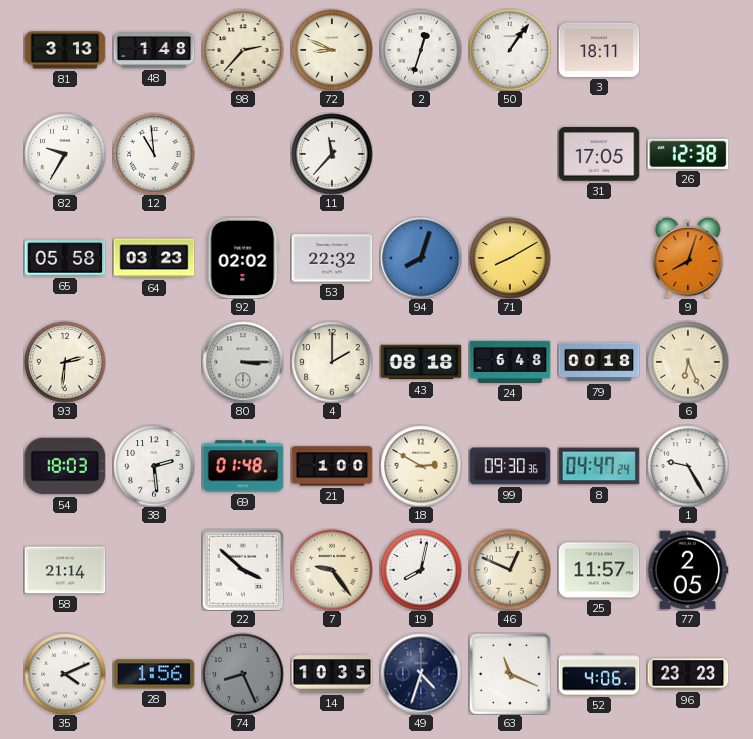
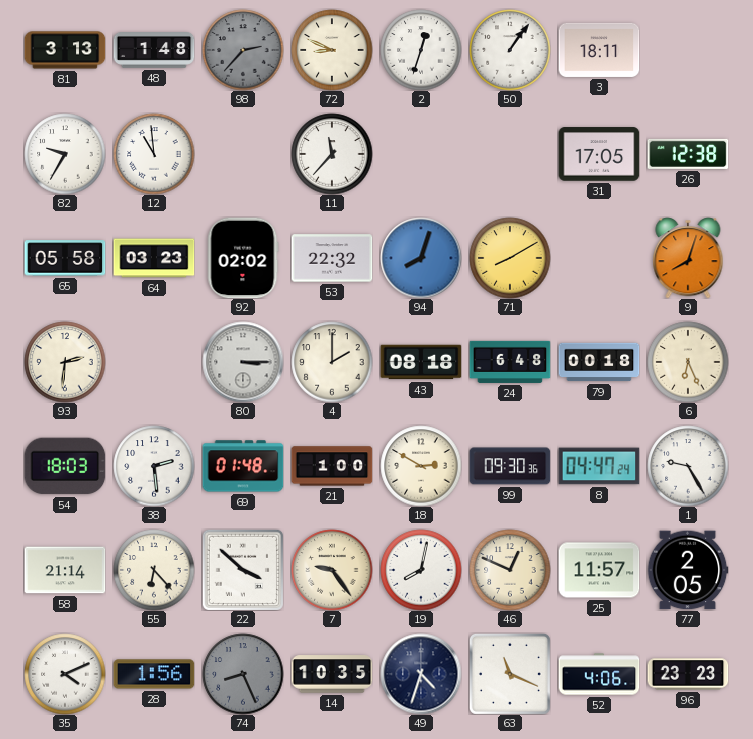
98 dial: cream -> grey
55: none -> 6:23
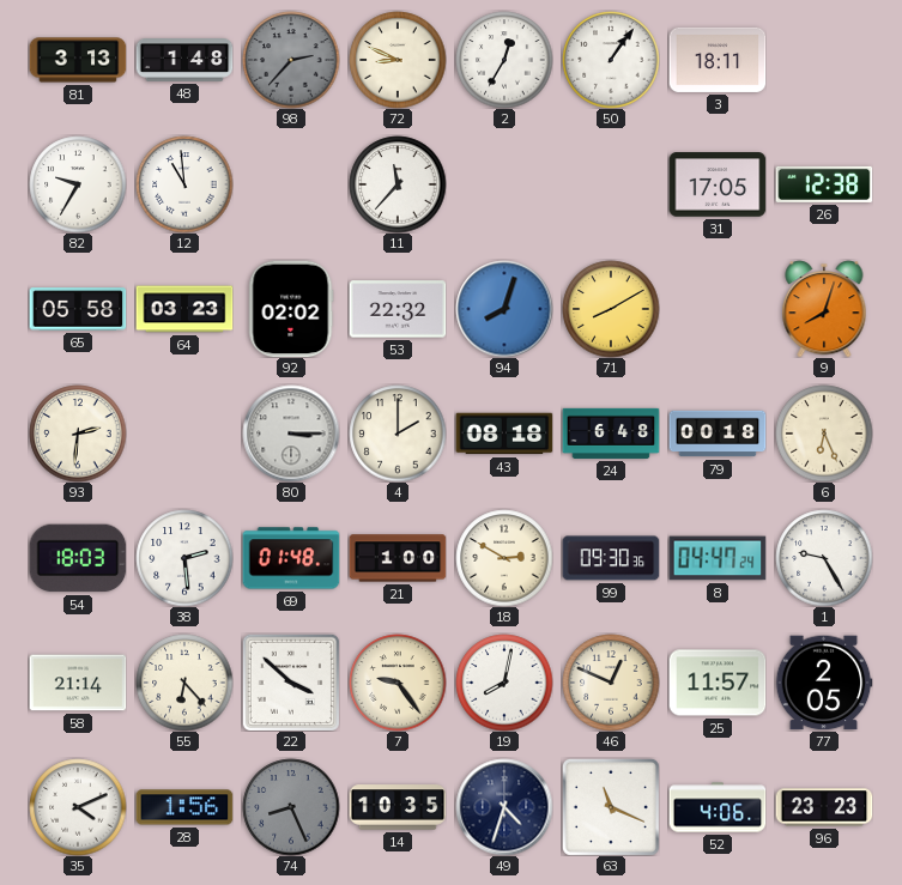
2: 12:33 -> 12:35
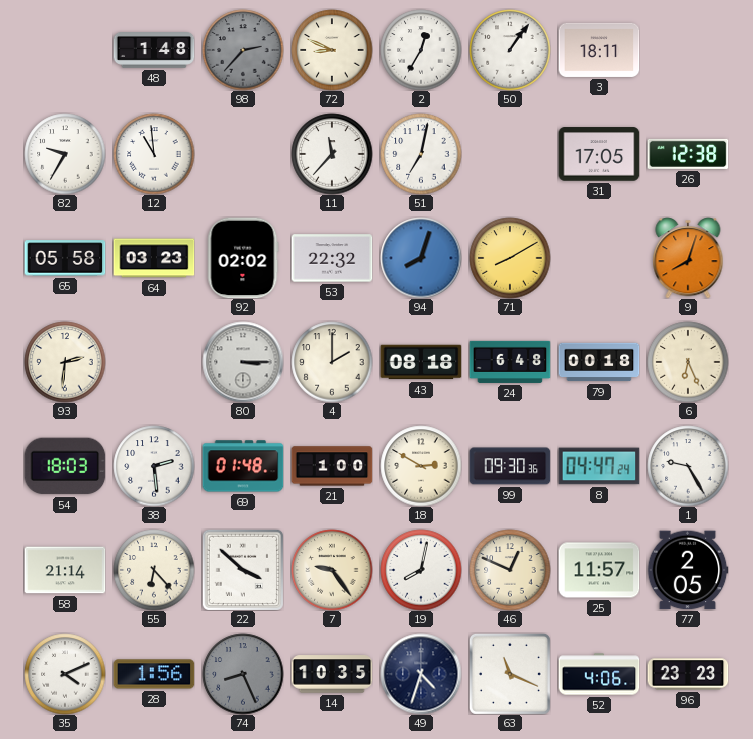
81: 3:13 -> none
51: none -> 7:02
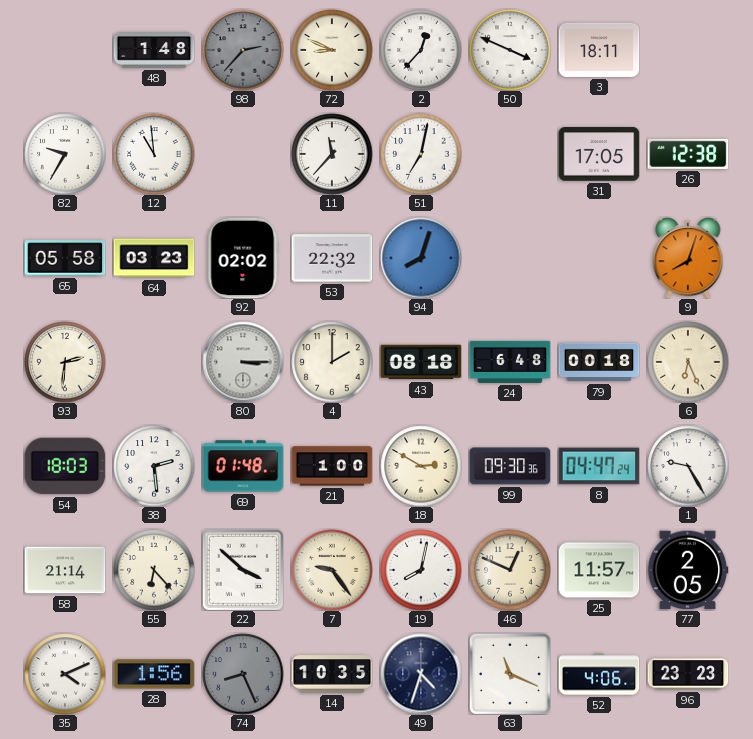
2: 12:35 -> 12:37
50: 1:06 -> 3:49
71: 8:10 -> none
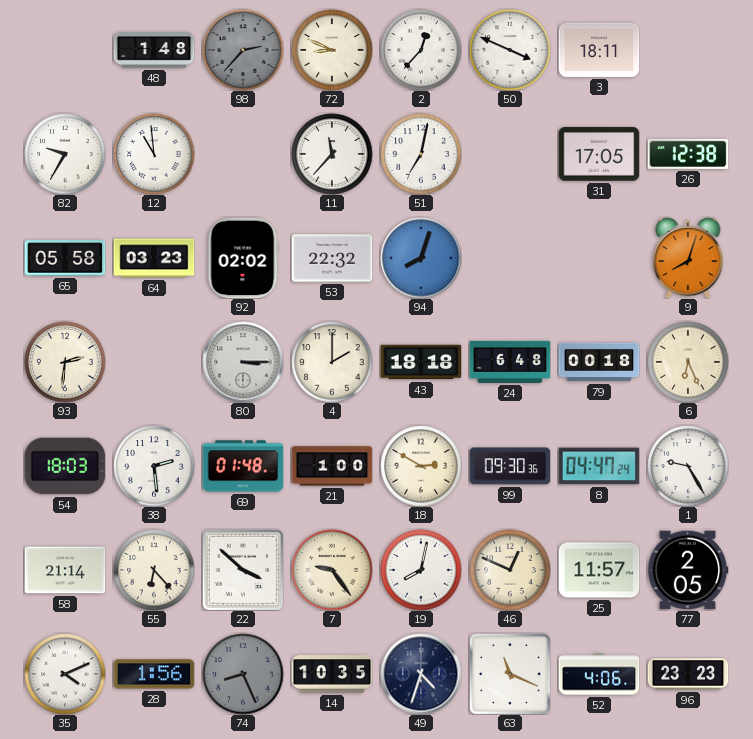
43: 08:18 -> 18:18
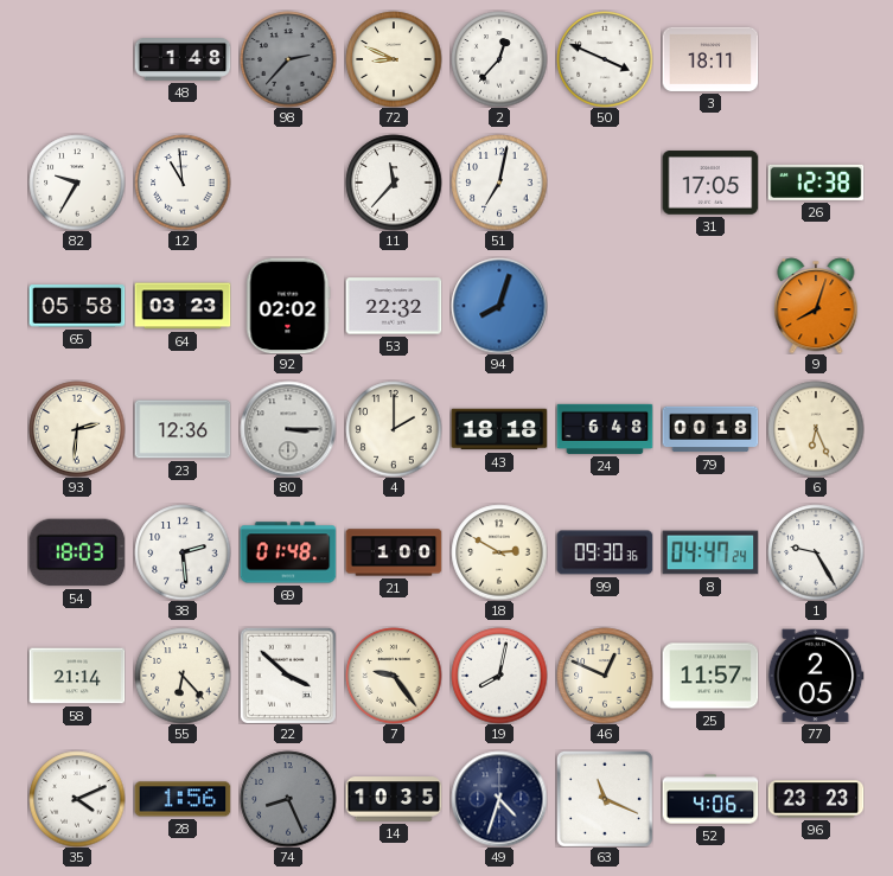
23: none -> 12:36
